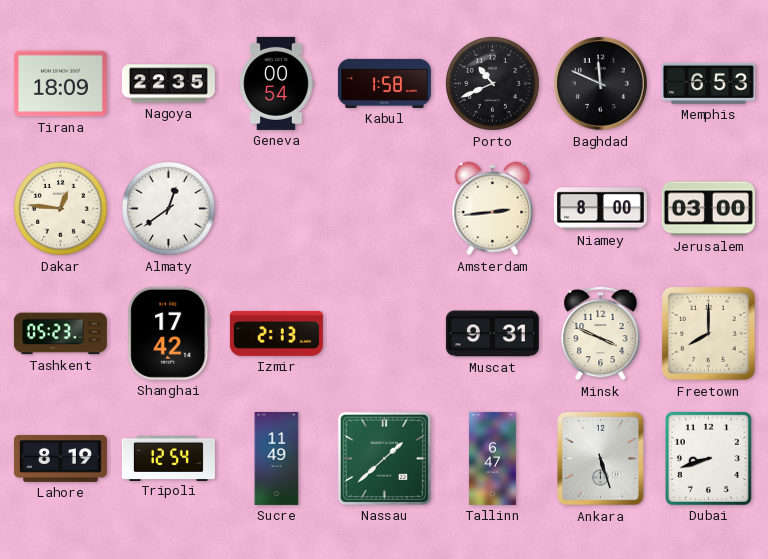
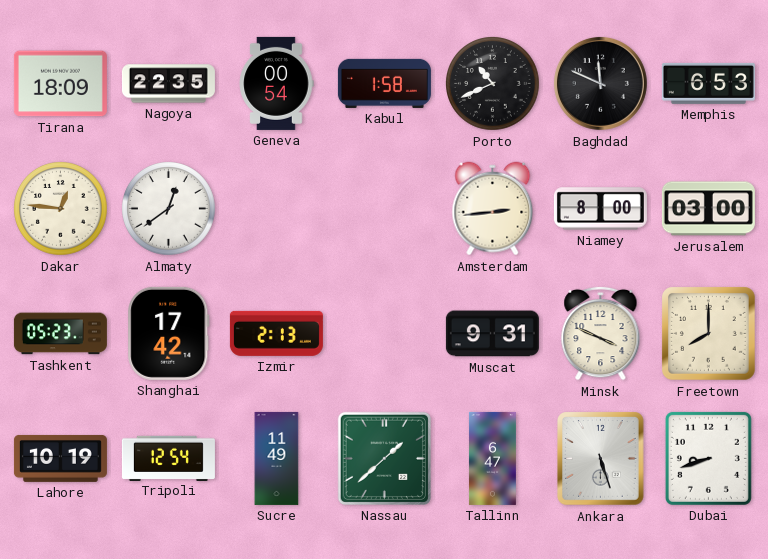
Lahore: 8:19 -> 10:19
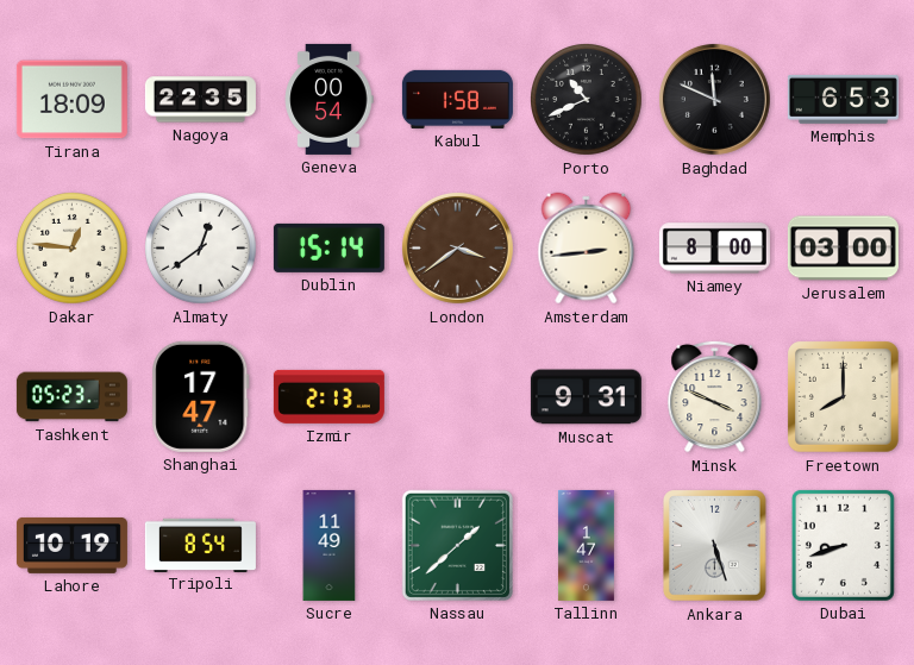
Dublin: none -> 15:14
London: none -> 3:39
Shanghai: 17:42 -> 17:47
Tripoli: 12:54 -> 8:54
Tallinn: 6:47 -> 1:47
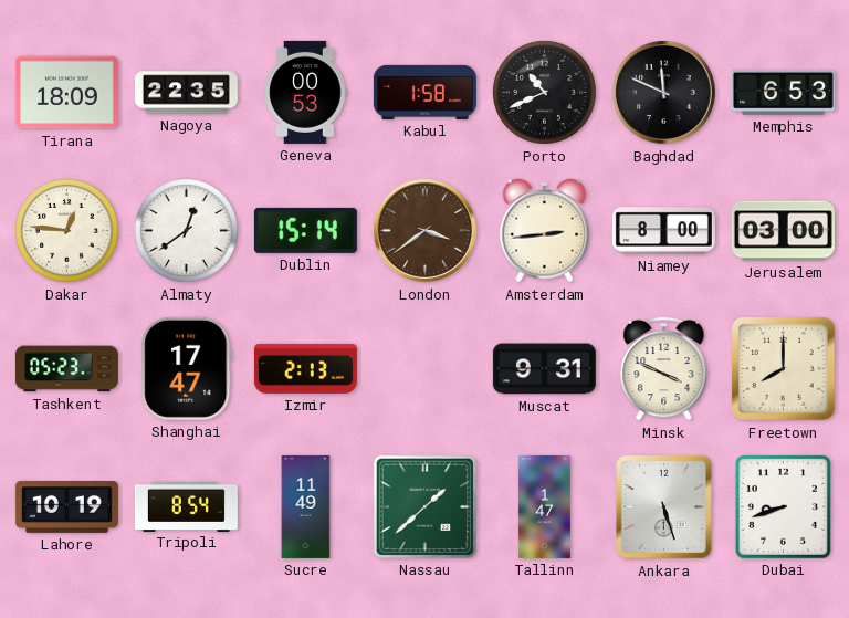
Geneva: 00:54 -> 00:53
